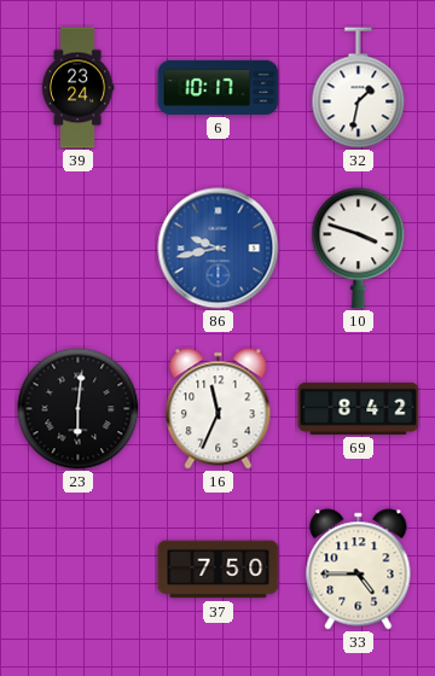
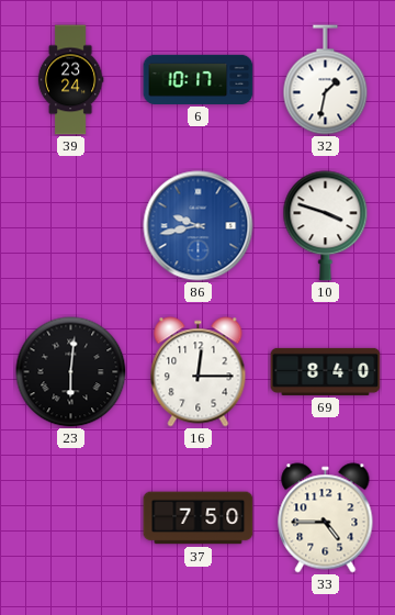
16: 11:34 -> 12:15
69: 8:42 -> 8:40
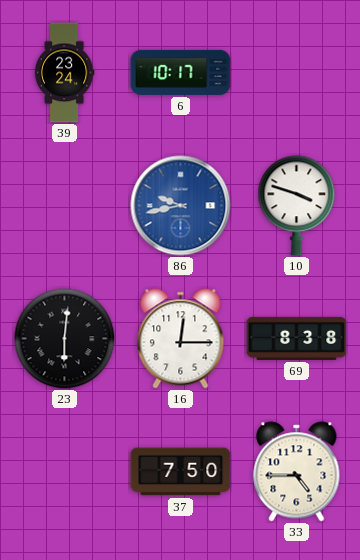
32: 1:32 -> none
69: 8:40 -> 8:38
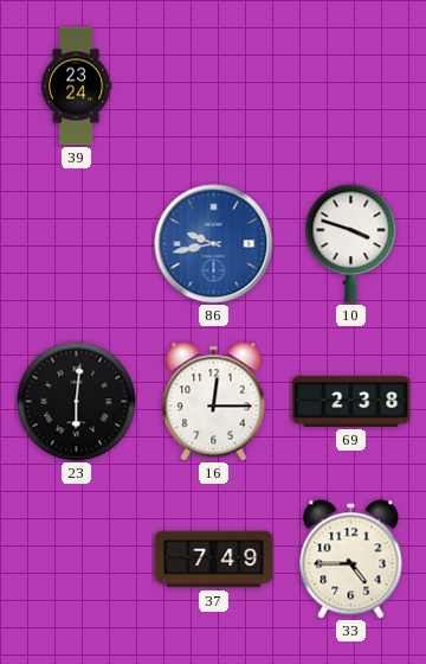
6: 10:17 -> none
69: 8:38 -> 2:38
37: 7:50 -> 7:49
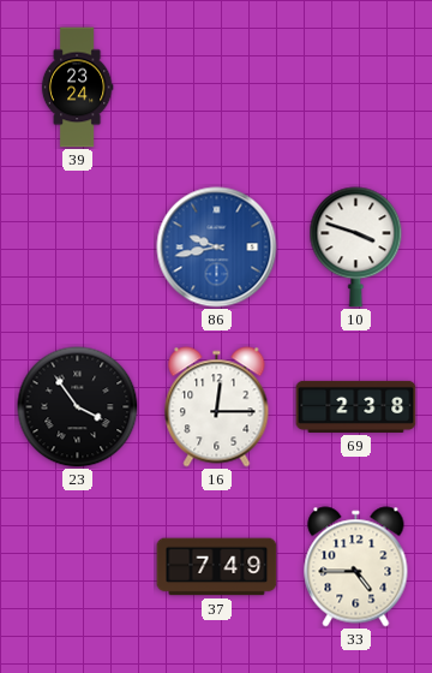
23: 6:01 -> 3:54
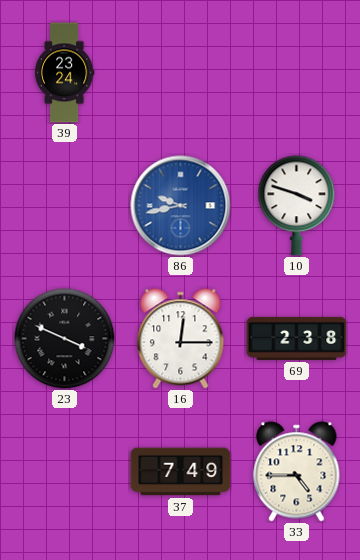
23: 3:54 -> 3:49
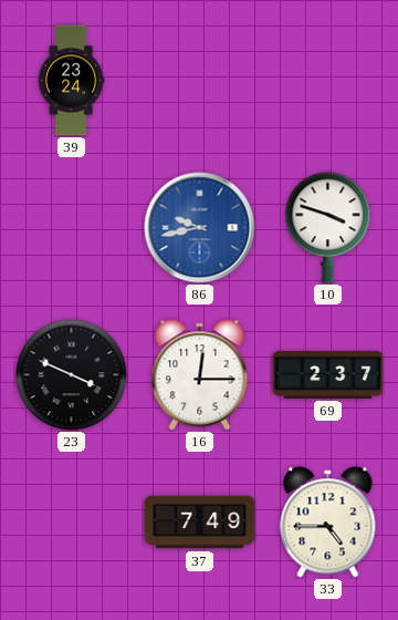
69: 2:38 -> 2:37
